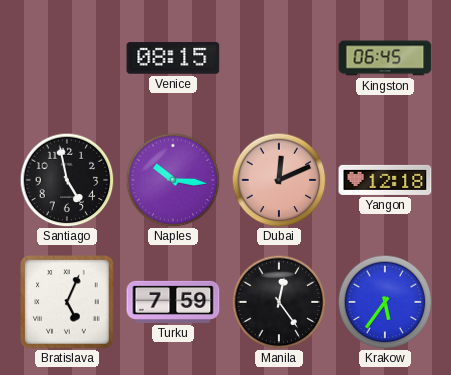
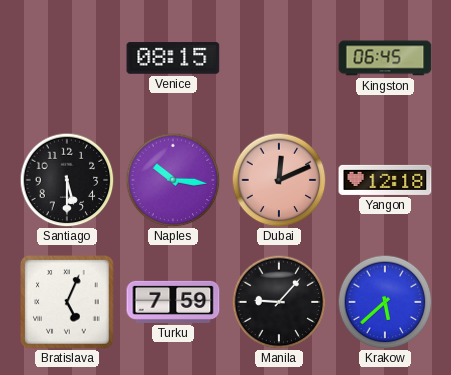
Santiago: 4:58 -> 5:30
Manila: 12:24 -> 9:07
Krakow: 5:36 -> 5:38
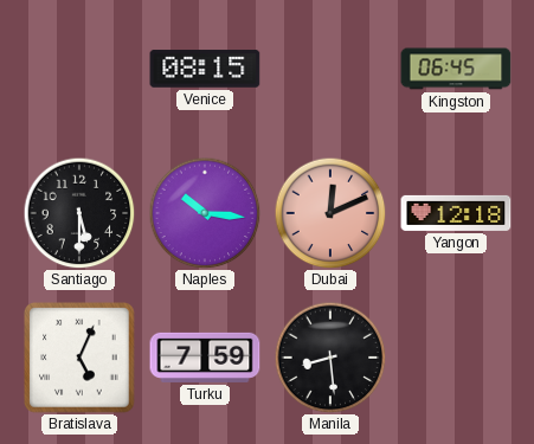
Manila: 9:07 -> 8:29
Krakow: 5:38 -> none
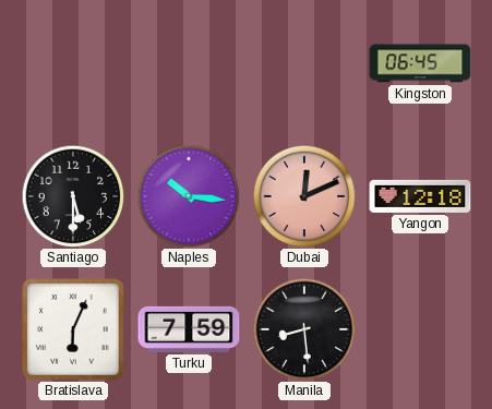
Venice: 08:15 -> none
Bratislava: 5:04 -> 6:04
